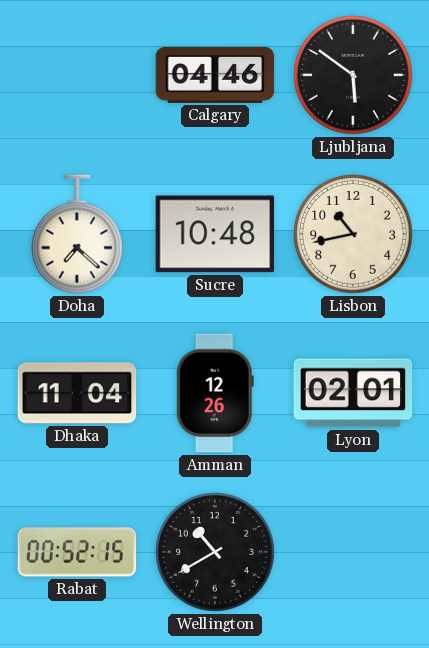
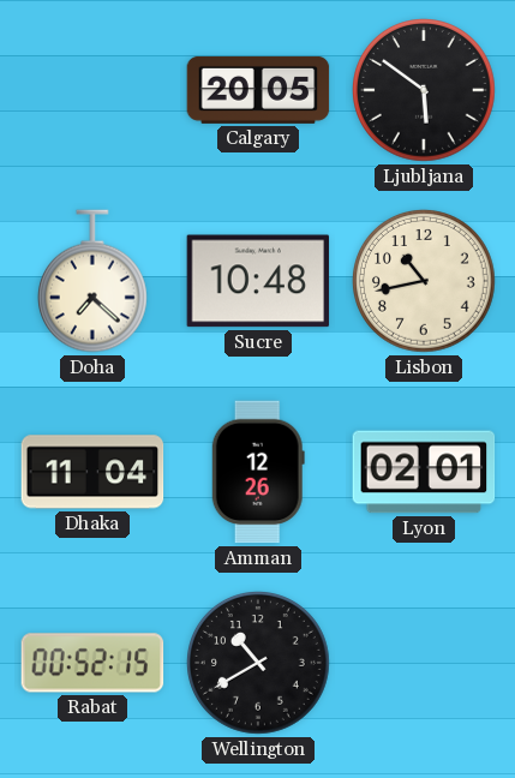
Calgary: 04:46 -> 20:05
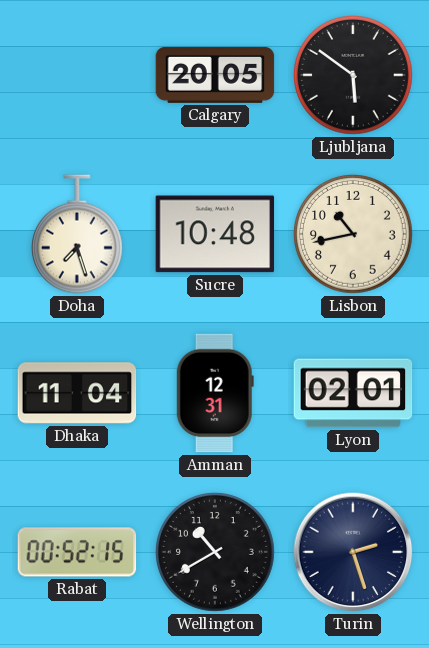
Doha: 7:22 -> 7:27
Amman: 12:26 -> 12:31
Turin: none -> 2:27
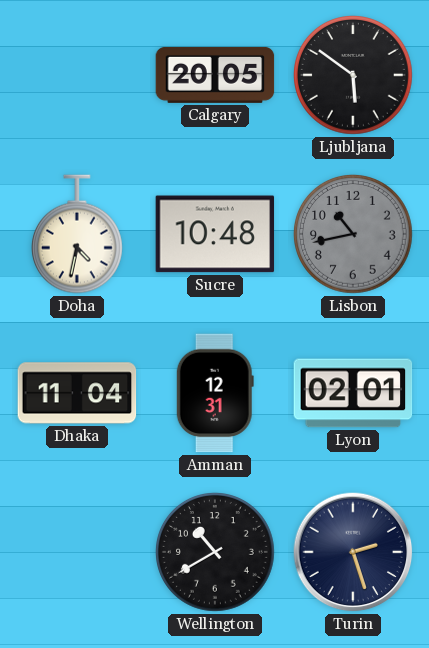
Doha: 7:27 -> 4:32
Lisbon dial: cream -> grey
Rabat: 00:52 -> none
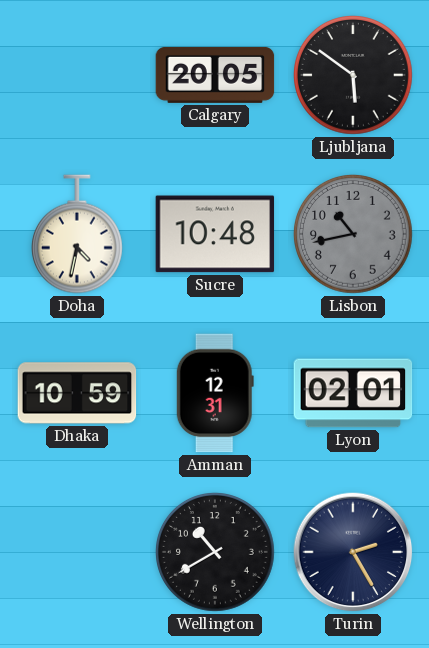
Dhaka: 11:04 -> 10:59
Turin: 2:27 -> 2:25
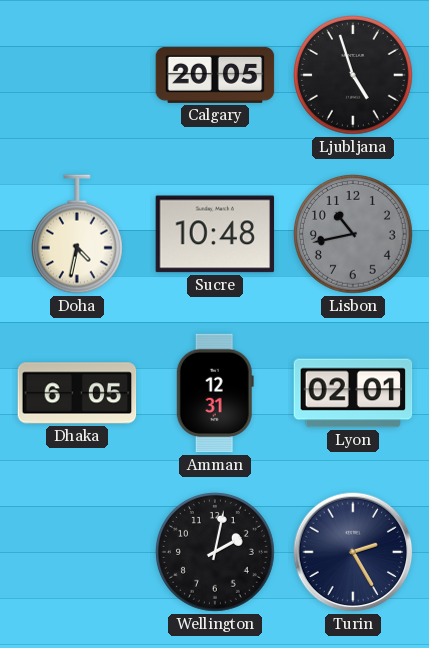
Ljubljana: 5:51 -> 4:57
Dhaka: 10:59 -> 6:05
Wellington: 10:40 -> 2:02
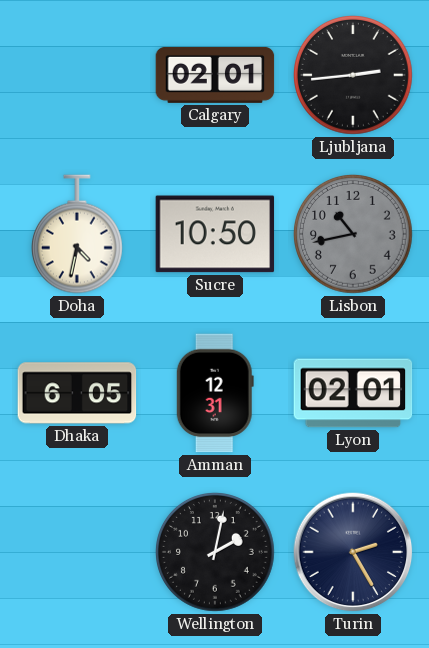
Calgary: 20:05 -> 02:01
Ljubljana: 4:57 -> 2:44
Sucre: 10:48 -> 10:50
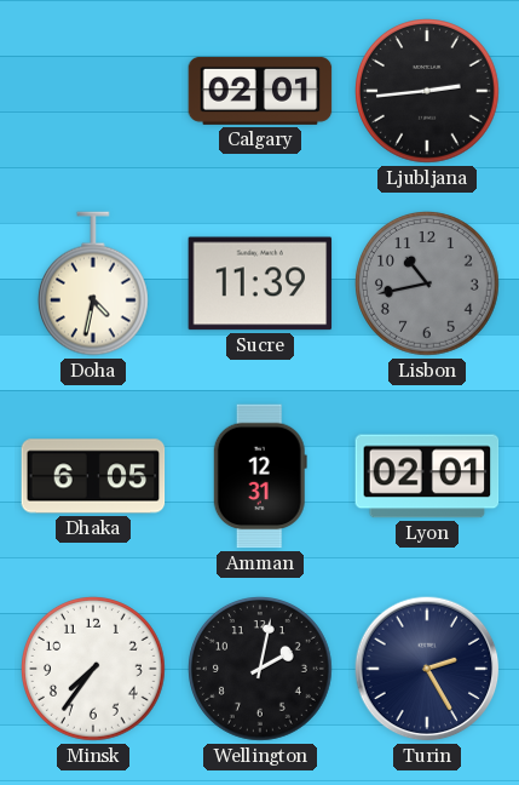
Sucre: 10:50 -> 11:39
Minsk: none -> 7:36
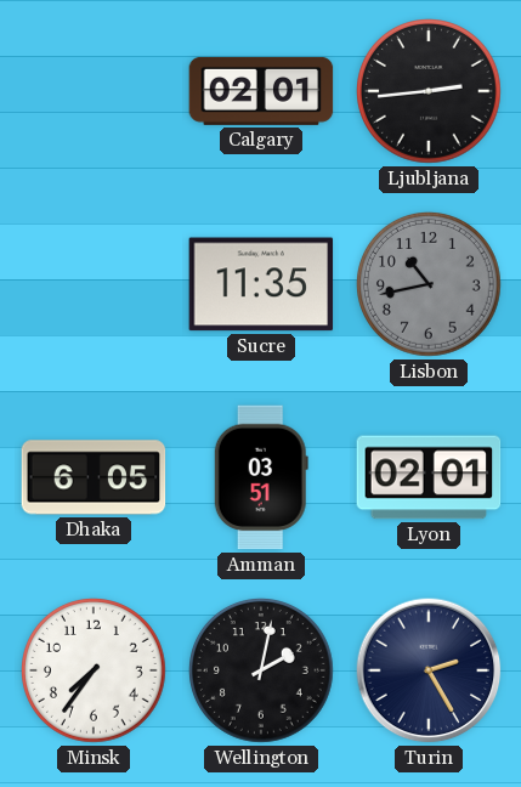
Doha: 4:32 -> none
Sucre: 11:39 -> 11:35
Amman: 12:31 -> 03:51
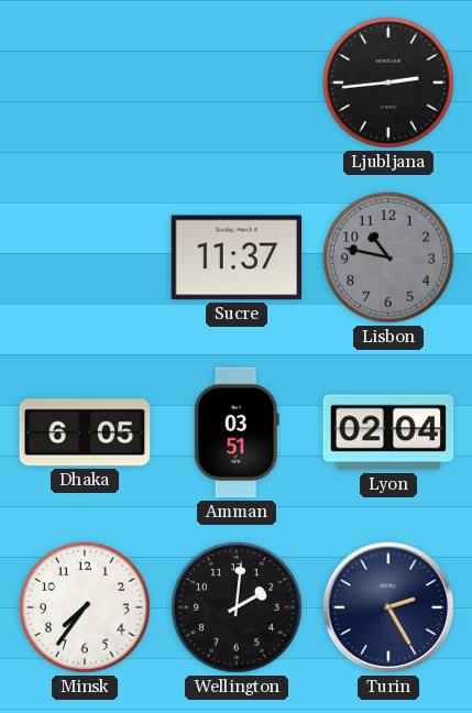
Calgary: 02:01 -> none
Sucre: 11:35 -> 11:37
Lisbon: 10:43 -> 10:47
Lyon: 02:01 -> 02:04
Wellington: 2:02 -> 2:01
